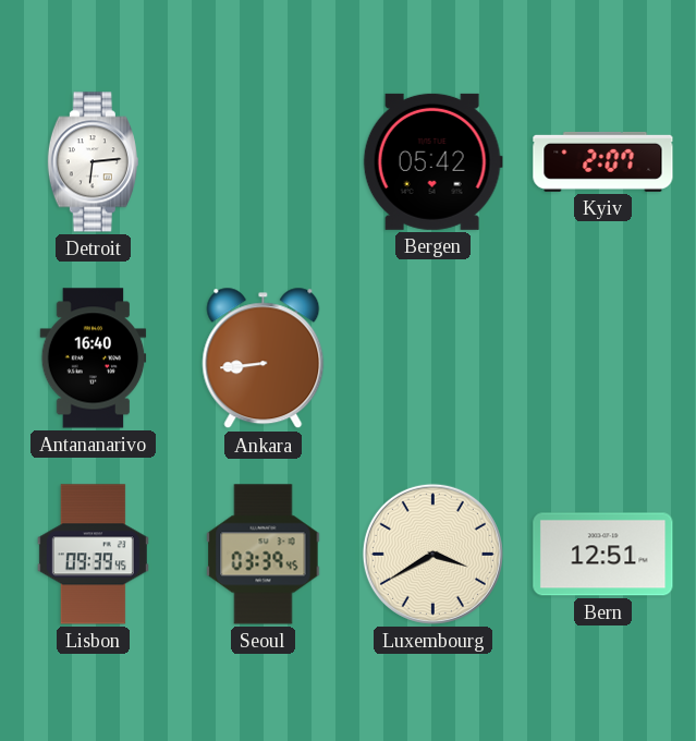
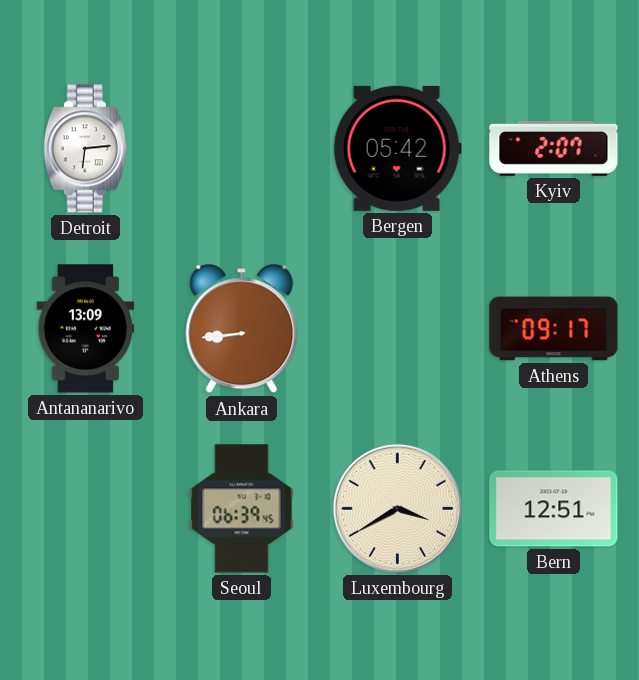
Antananarivo: 16:40 -> 13:09
Athens: none -> 09:17
Lisbon: 09:39 -> none
Seoul: 03:39 -> 06:39
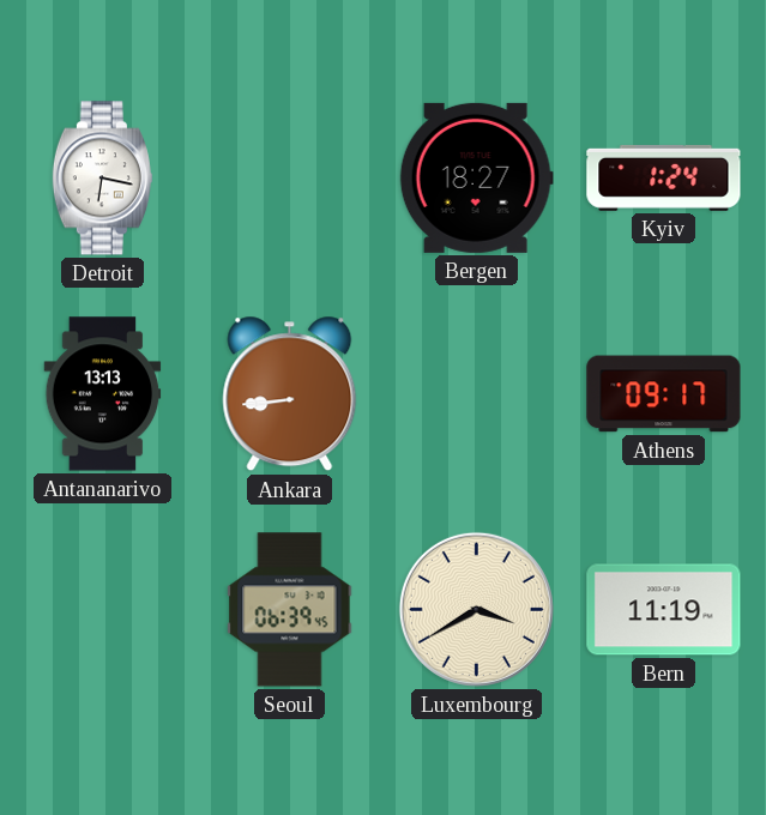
Detroit: 6:14 -> 6:17
Bergen: 05:42 -> 18:27
Kyiv: 2:07 -> 1:24
Antananarivo: 13:09 -> 13:13
Bern: 12:51 -> 11:19
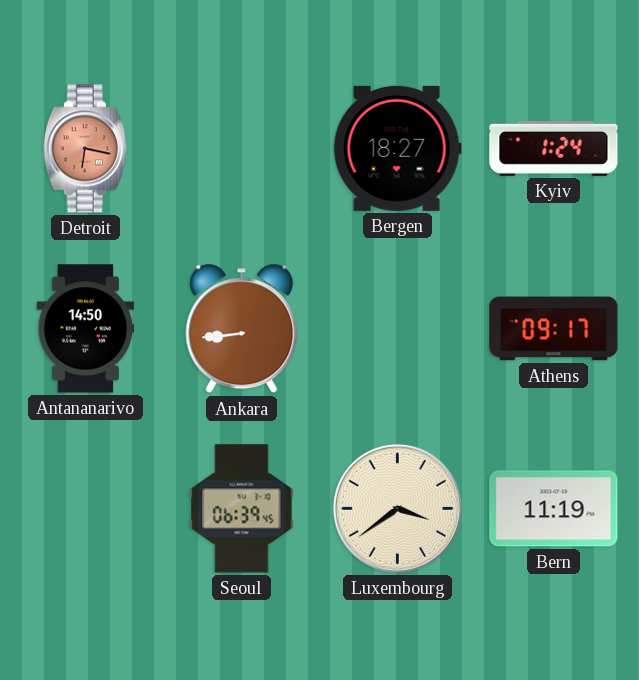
Detroit dial: white -> salmon
Antananarivo: 13:13 -> 14:50
Luxembourg: 3:40 -> 3:39
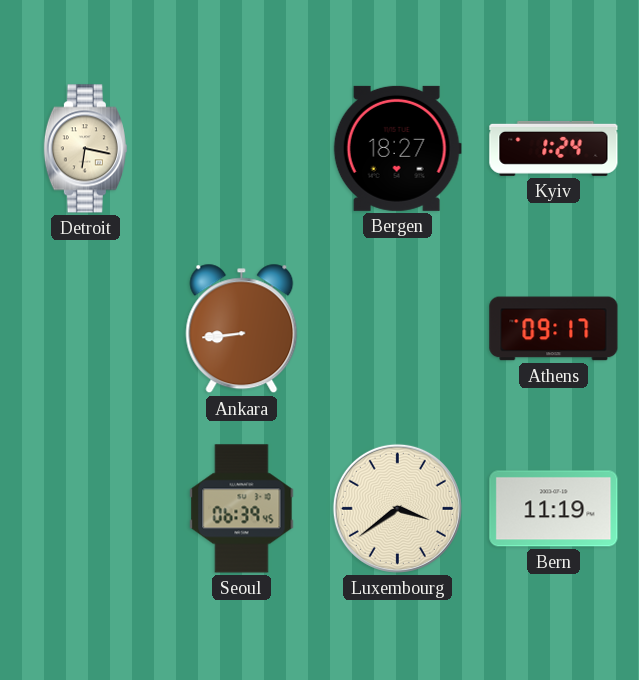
Detroit dial: salmon -> cream
Antananarivo: 14:50 -> none
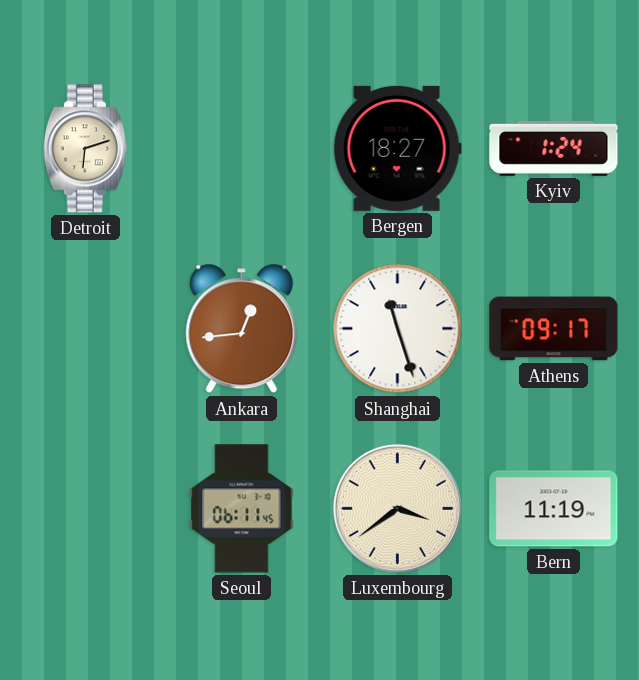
Detroit: 6:17 -> 6:12
Ankara: 8:44 -> 12:44
Shanghai: none -> 11:27
Seoul: 06:39 -> 06:11
